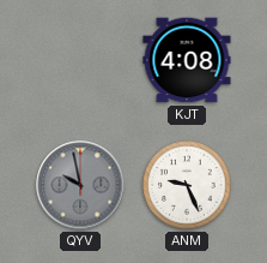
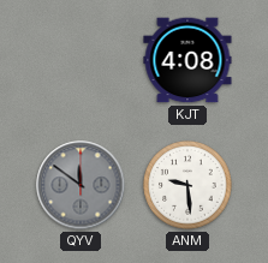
QYV: 9:58 -> 11:51
ANM: 9:26 -> 9:29
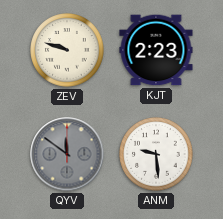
ZEV: none -> 9:48
KJT: 4:08 -> 2:23
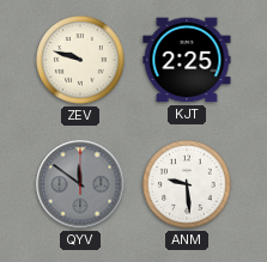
KJT: 2:23 -> 2:25
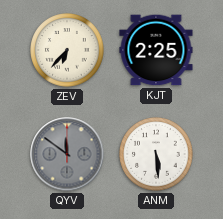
ZEV: 9:48 -> 6:37
ANM: 9:29 -> 5:29
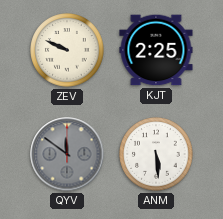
ZEV: 6:37 -> 9:49
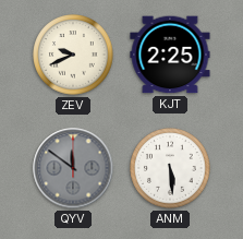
ZEV: 9:49 -> 9:41
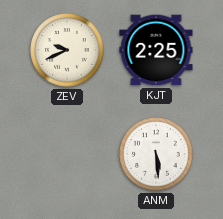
QYV: 11:51 -> none
